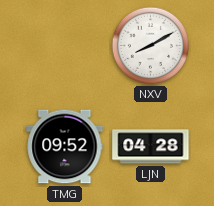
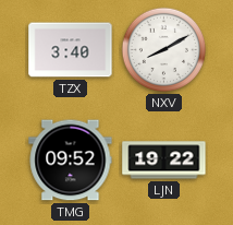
TZX: none -> 3:40
LJN: 04:28 -> 19:22
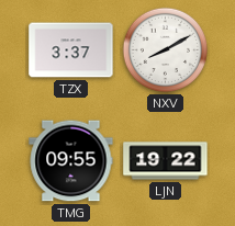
TZX: 3:40 -> 3:37
TMG: 09:52 -> 09:55
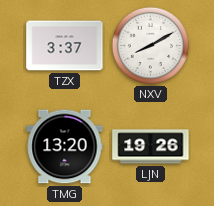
TMG: 09:55 -> 13:20
LJN: 19:22 -> 19:26
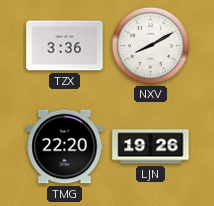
TZX: 3:37 -> 3:36
TMG: 13:20 -> 22:20
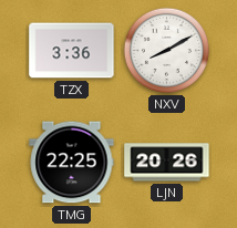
TMG: 22:20 -> 22:25
LJN: 19:26 -> 20:26
